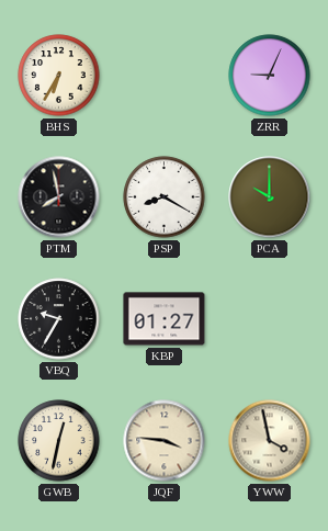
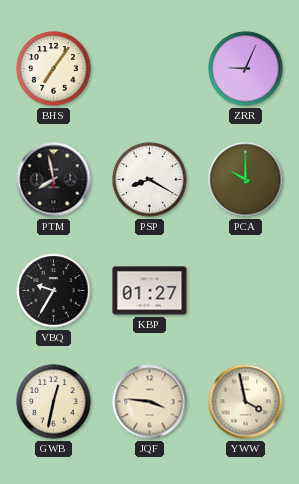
BHS: 6:35 -> 7:06
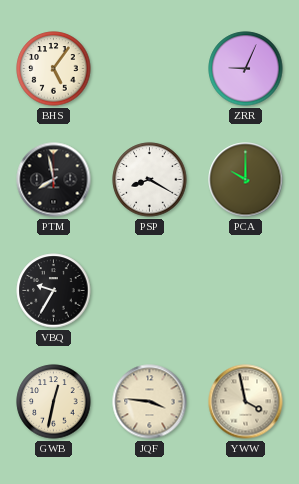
BHS: 7:06 -> 5:06
KBP: 01:27 -> none
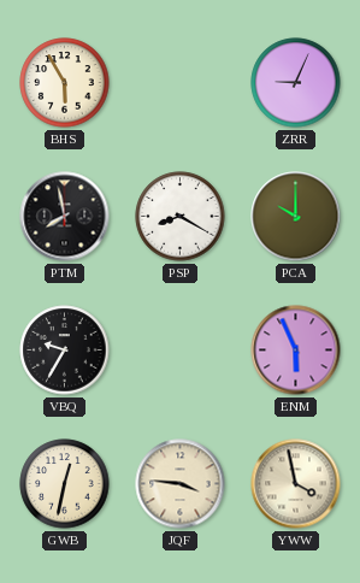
BHS: 5:06 -> 5:55
ENM: none -> 5:56
